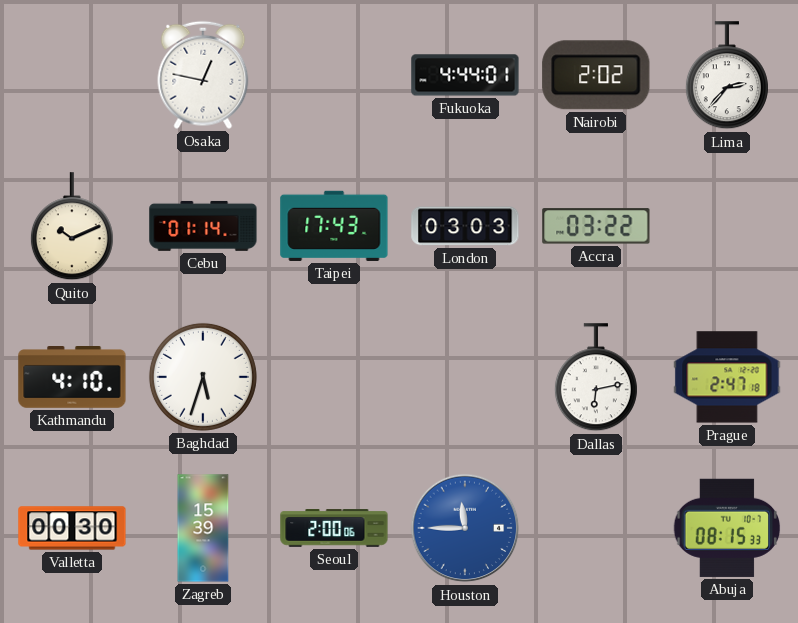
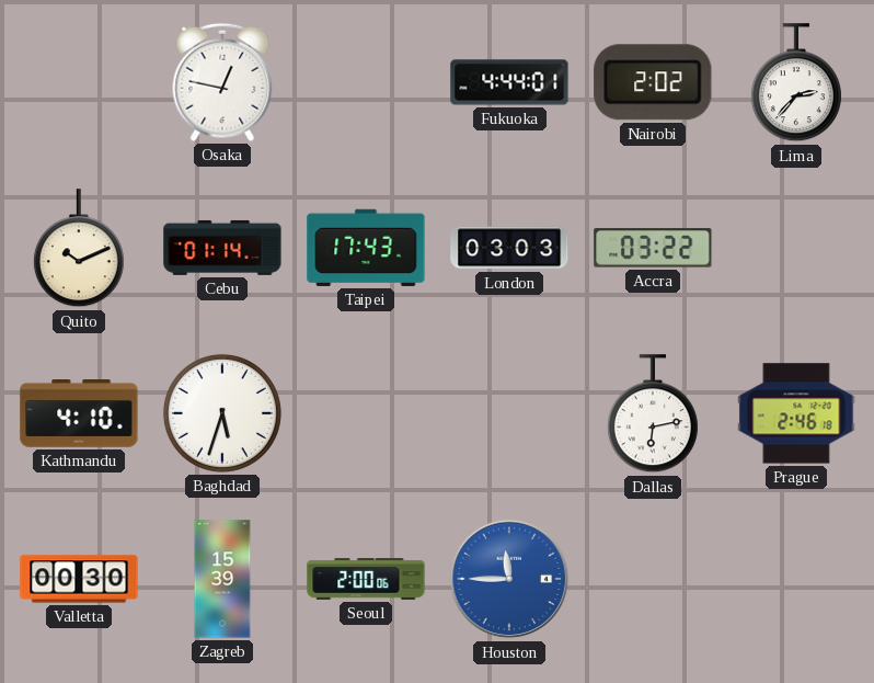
Prague: 2:47 -> 2:46
Abuja: 08:15 -> none
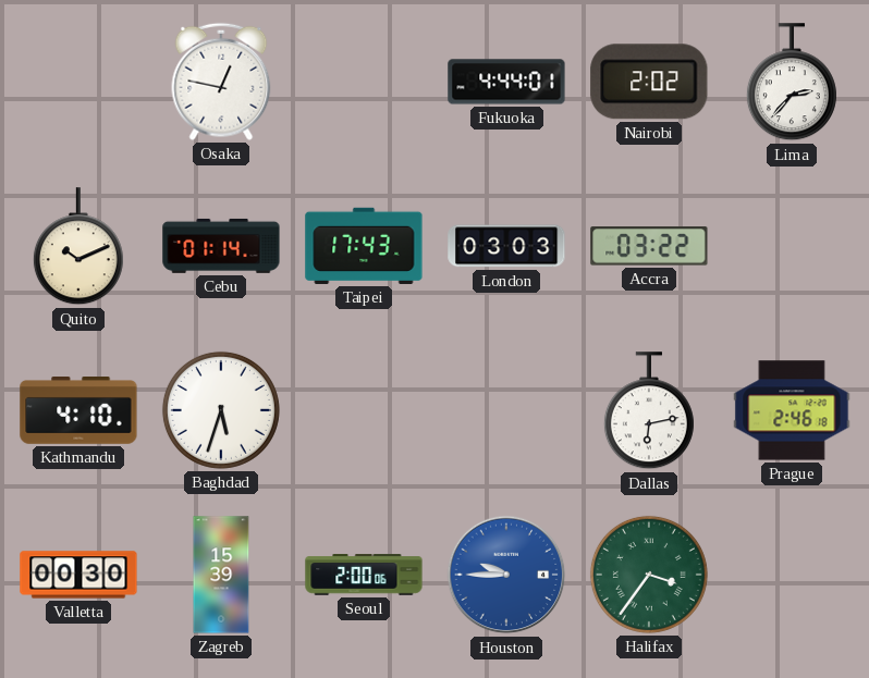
Houston: 11:45 -> 9:45
Halifax: none -> 3:36
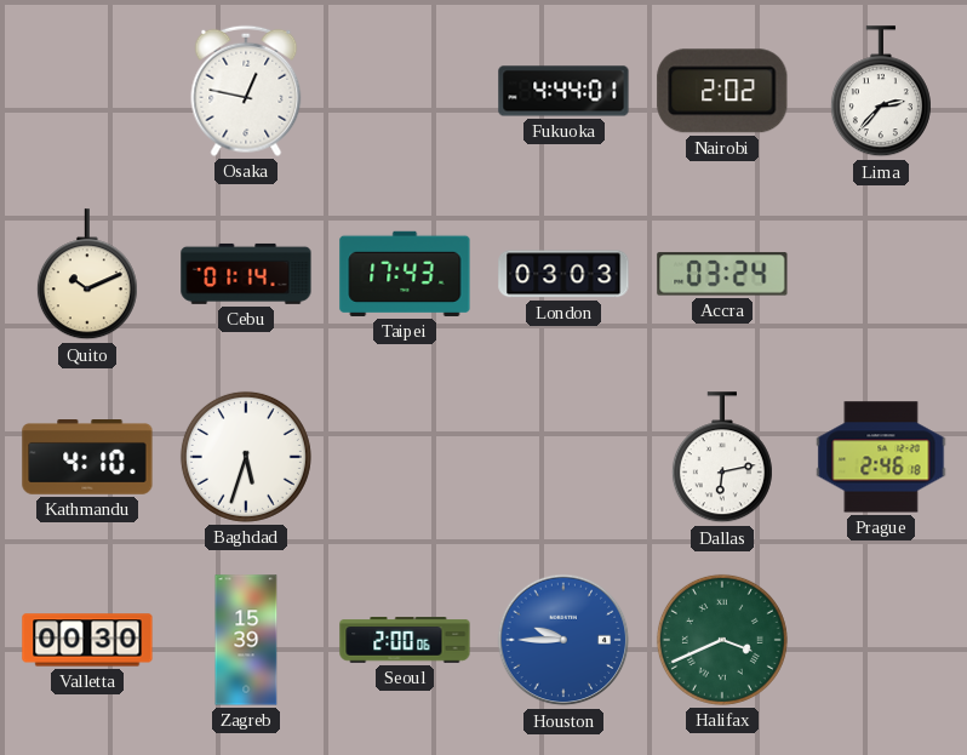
Accra: 03:22 -> 03:24
Halifax: 3:36 -> 3:41
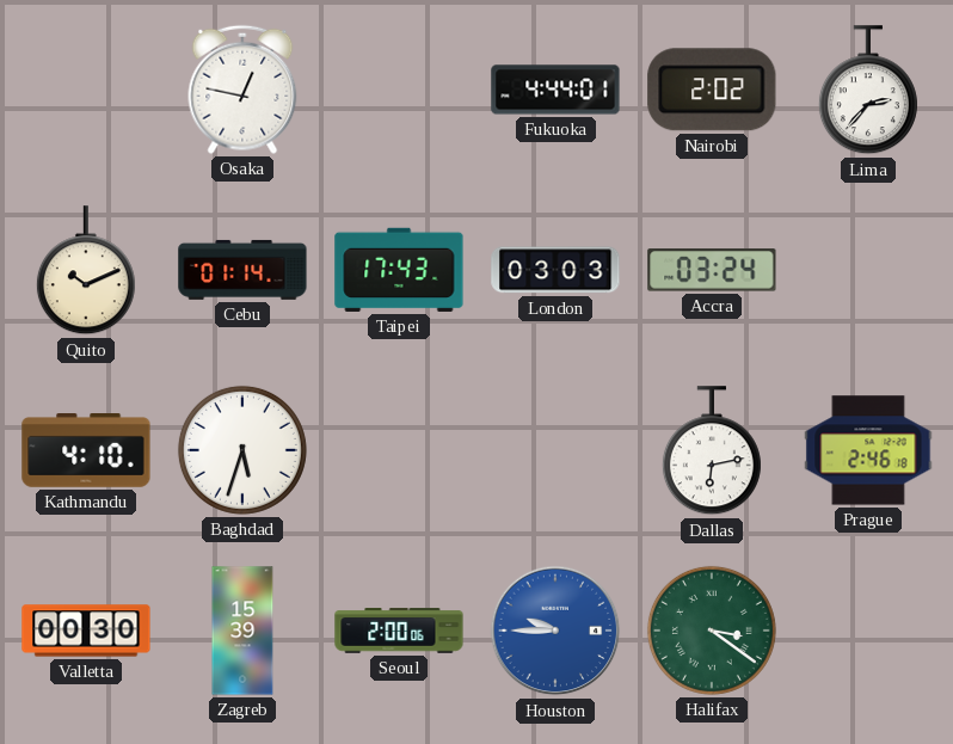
Halifax: 3:41 -> 3:21
